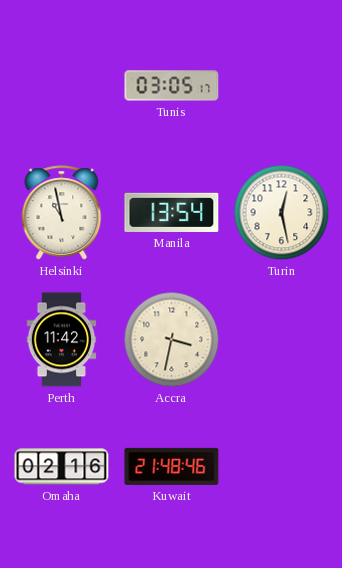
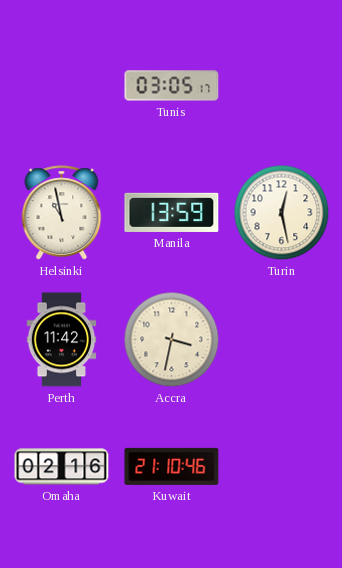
Manila: 13:54 -> 13:59
Kuwait: 21:48 -> 21:10
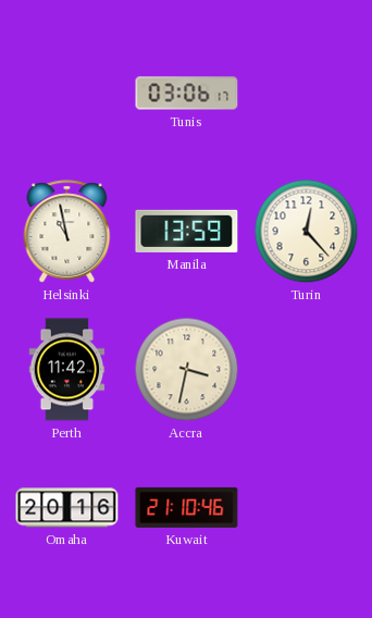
Tunis: 03:05 -> 03:06
Turin: 12:28 -> 12:23
Omaha: 02:16 -> 20:16
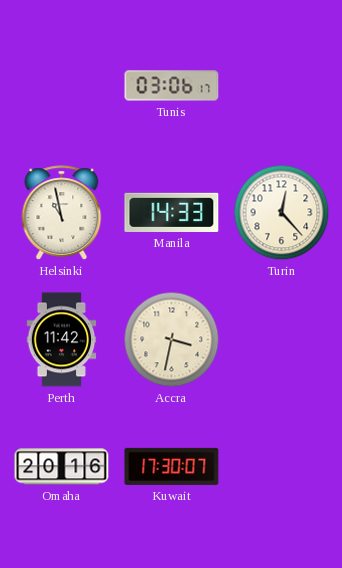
Manila: 13:59 -> 14:33
Kuwait: 21:10 -> 17:30
